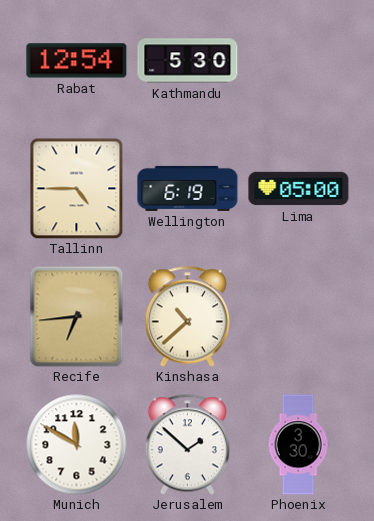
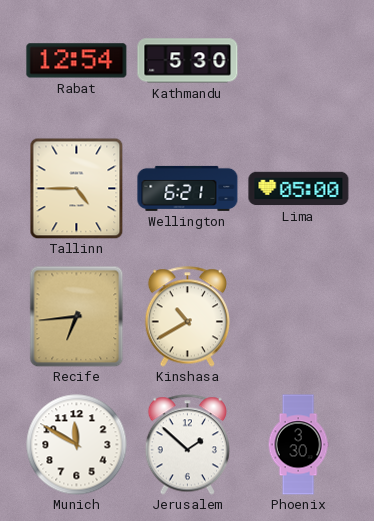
Wellington: 6:19 -> 6:21
Kinshasa: 10:38 -> 10:40
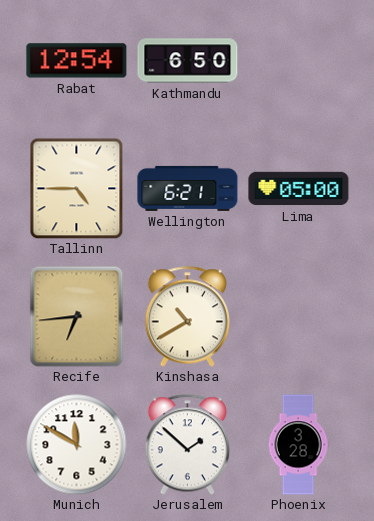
Kathmandu: 5:30 -> 6:50
Phoenix: 3:30 -> 3:28
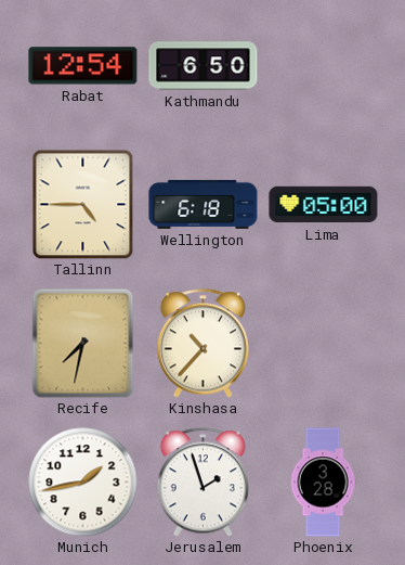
Wellington: 6:21 -> 6:18
Recife: 6:44 -> 7:32
Kinshasa: 10:40 -> 10:37
Munich: 11:50 -> 1:43
Jerusalem: 1:52 -> 1:57
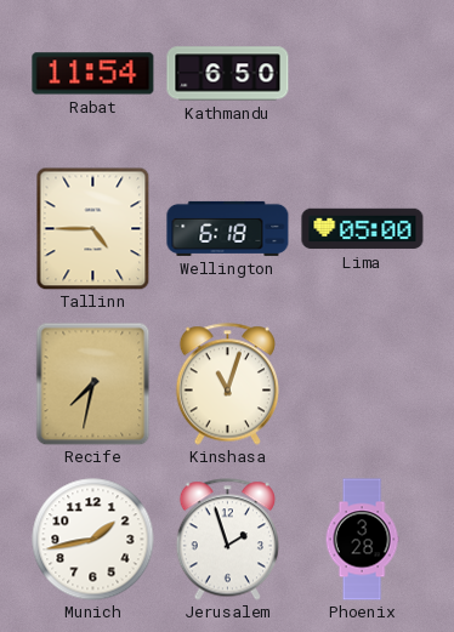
Rabat: 12:54 -> 11:54
Kinshasa: 10:37 -> 11:03
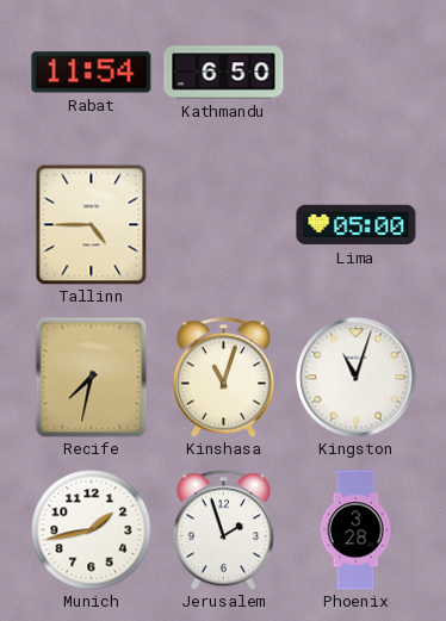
Wellington: 6:18 -> none
Kingston: none -> 11:03
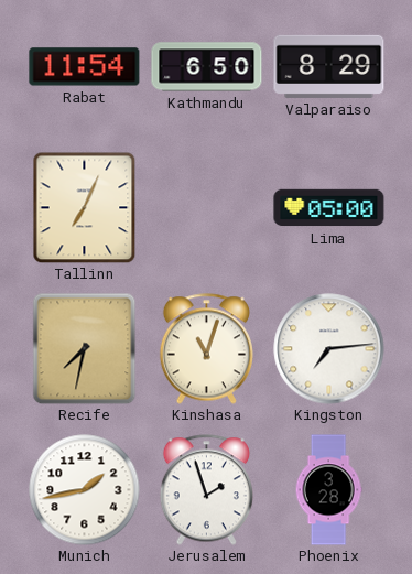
Valparaiso: none -> 8:29
Tallinn: 4:45 -> 7:04
Kingston: 11:03 -> 7:14
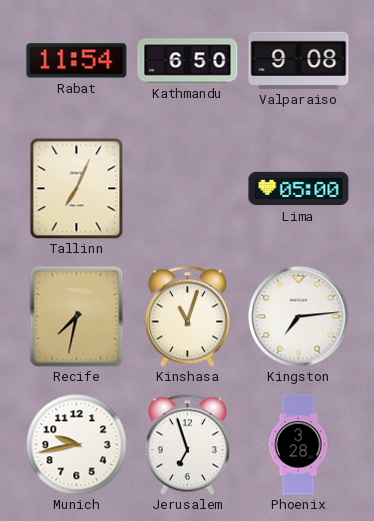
Valparaiso: 8:29 -> 9:08
Munich: 1:43 -> 9:43
Jerusalem: 1:57 -> 6:57
